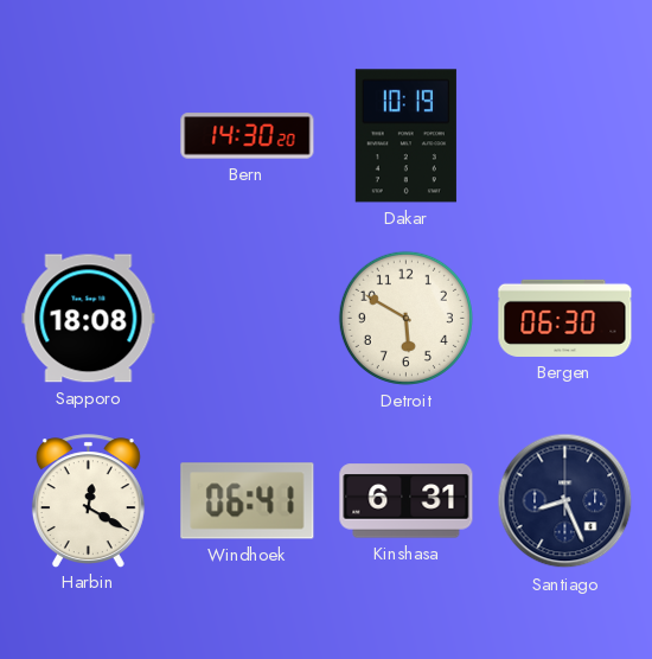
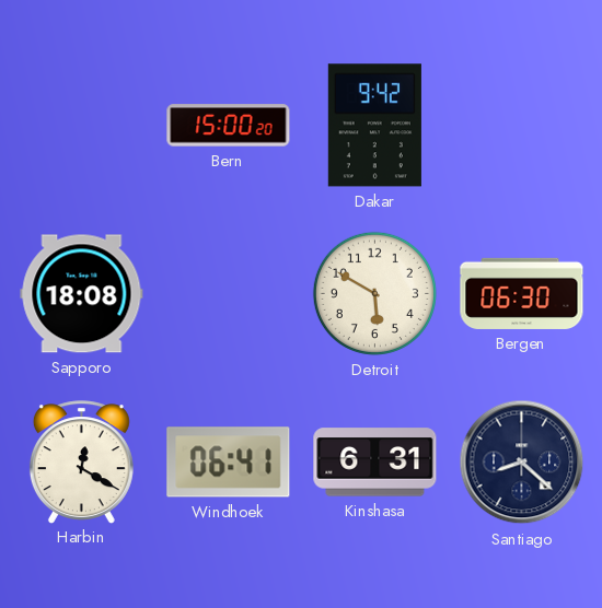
Bern: 14:30 -> 15:00
Dakar: 10:19 -> 9:42
Santiago: 8:26 -> 8:22
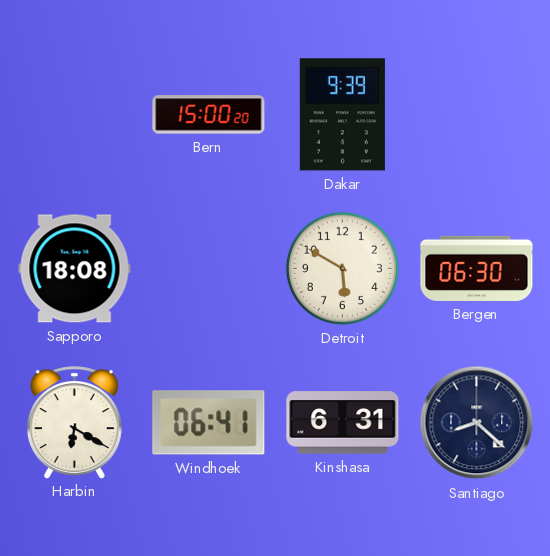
Dakar: 9:42 -> 9:39
Harbin: 12:20 -> 6:20
